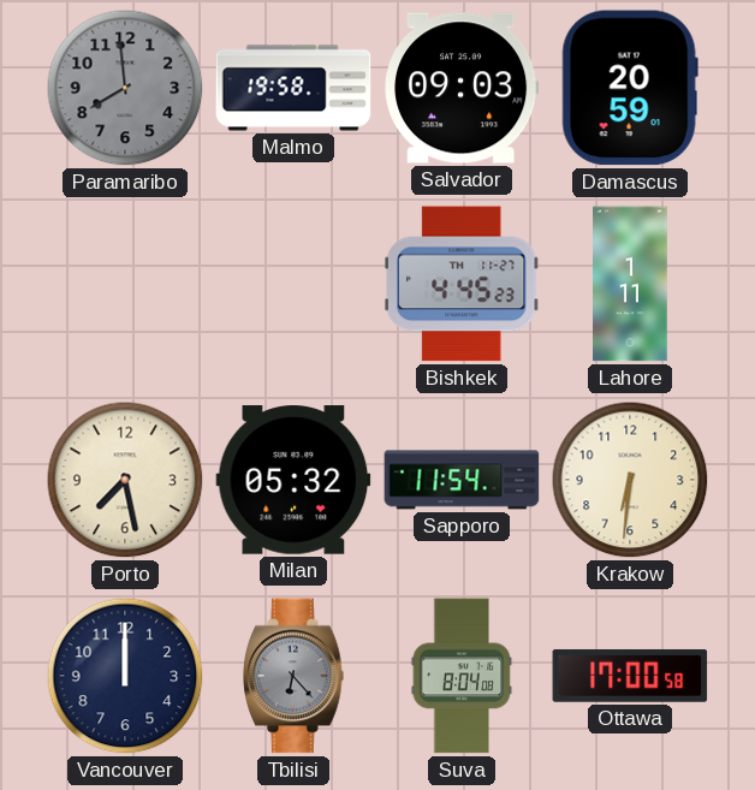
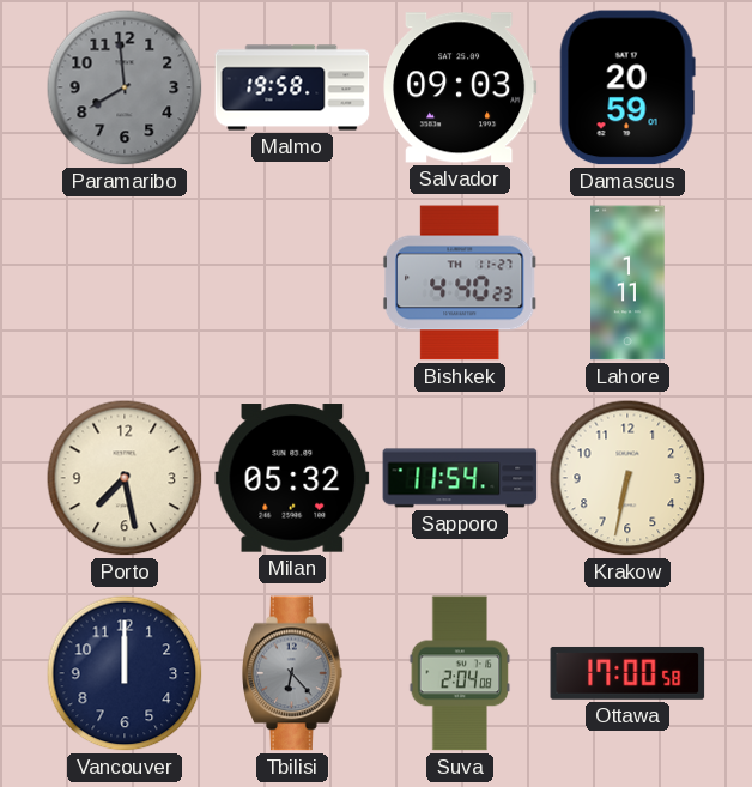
Bishkek: 4:45 -> 4:40
Krakow: 6:31 -> 6:32
Suva: 8:04 -> 2:04
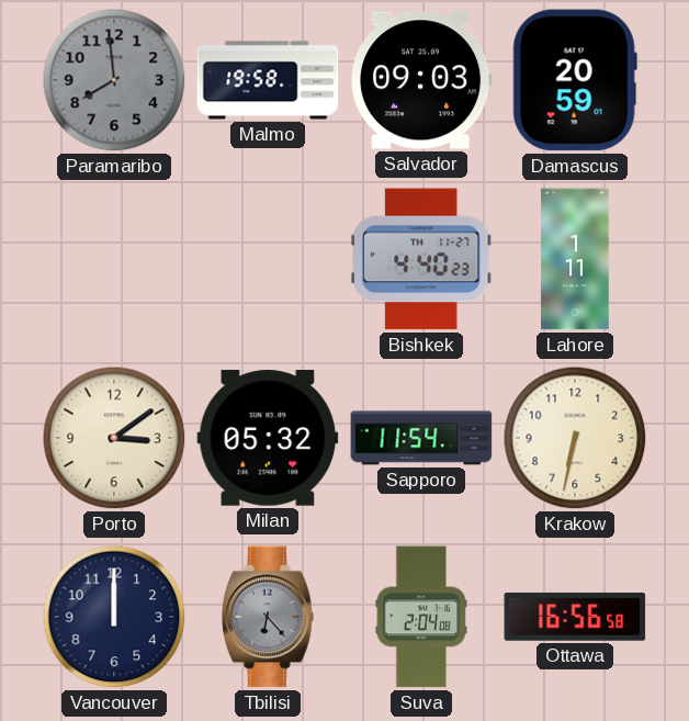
Porto: 7:28 -> 3:09
Ottawa: 17:00 -> 16:56
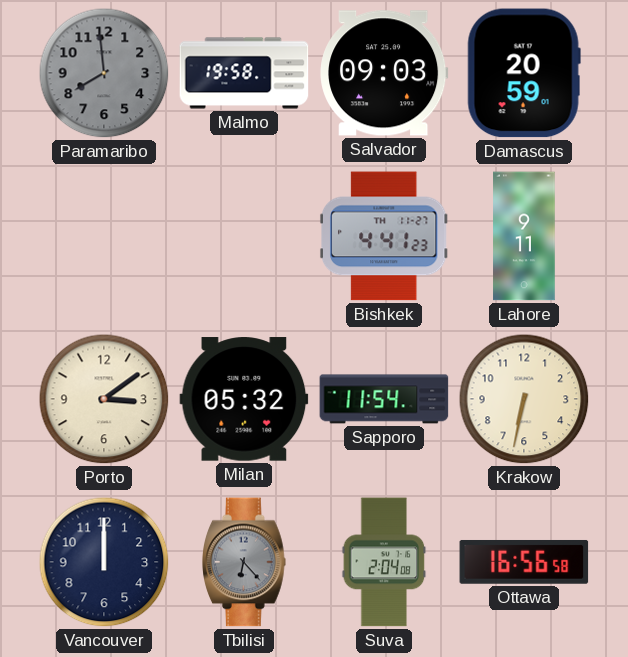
Bishkek: 4:40 -> 4:41
Lahore: 1:11 -> 9:11
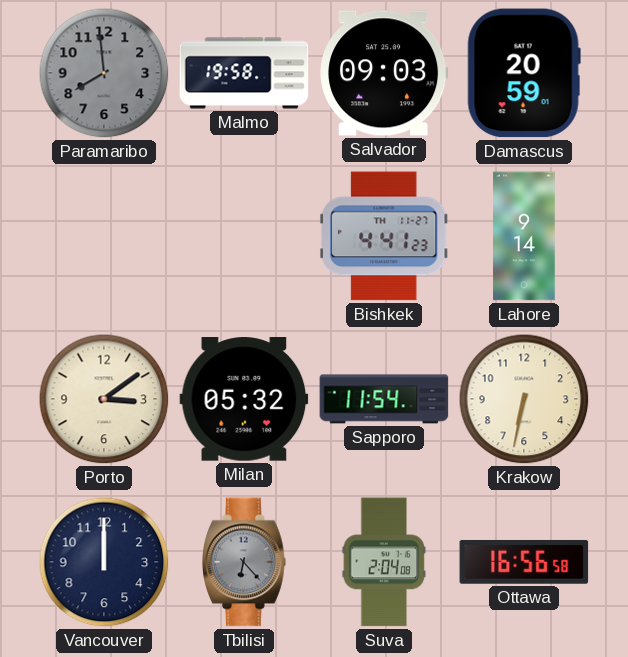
Lahore: 9:11 -> 9:14
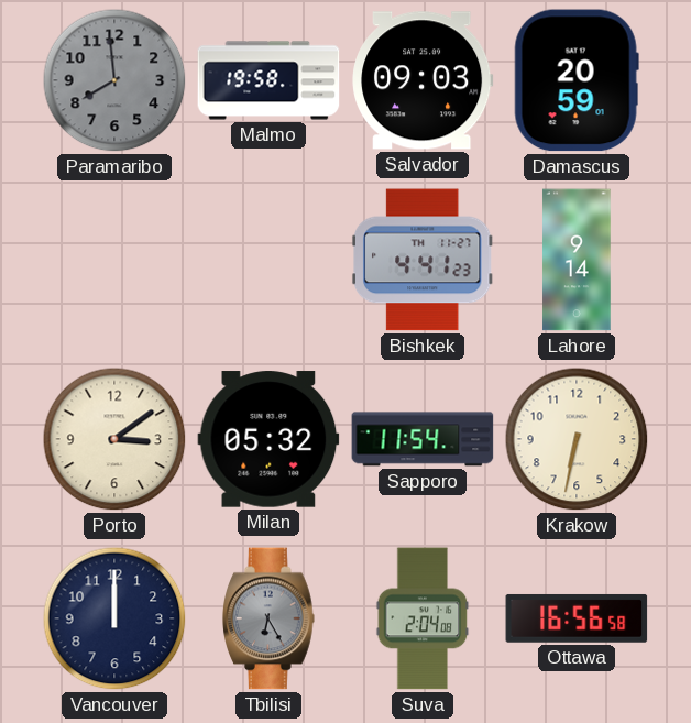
Tbilisi: 6:23 -> 6:25
